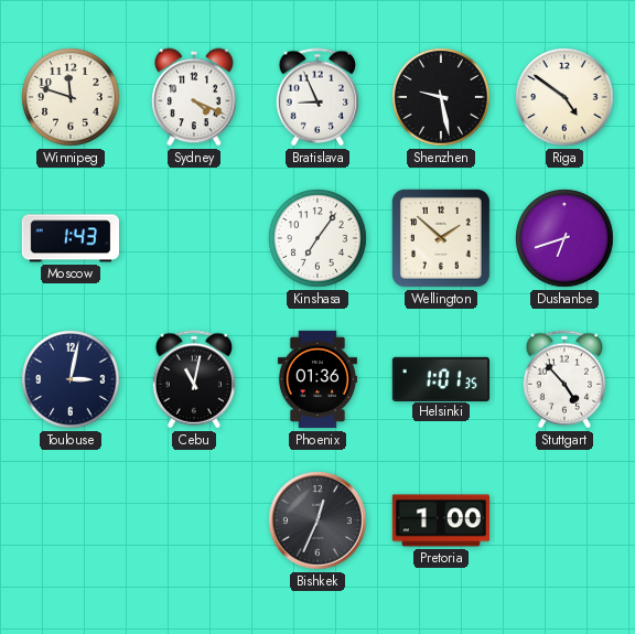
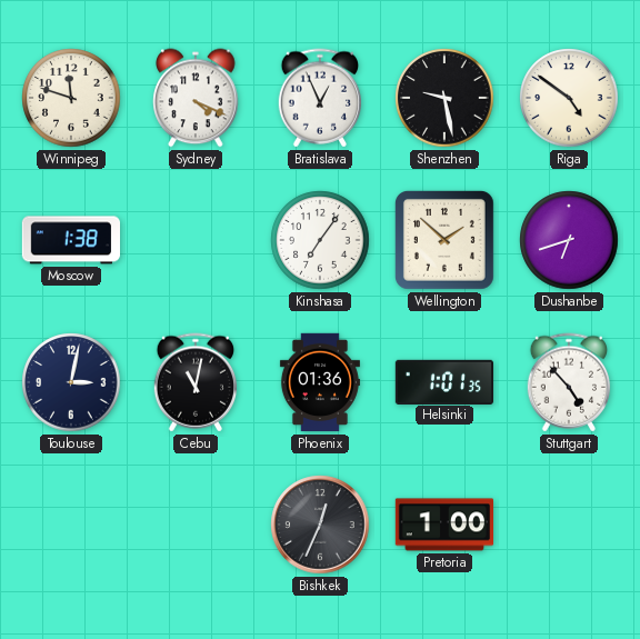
Bratislava: 8:56 -> 12:56
Moscow: 1:43 -> 1:38
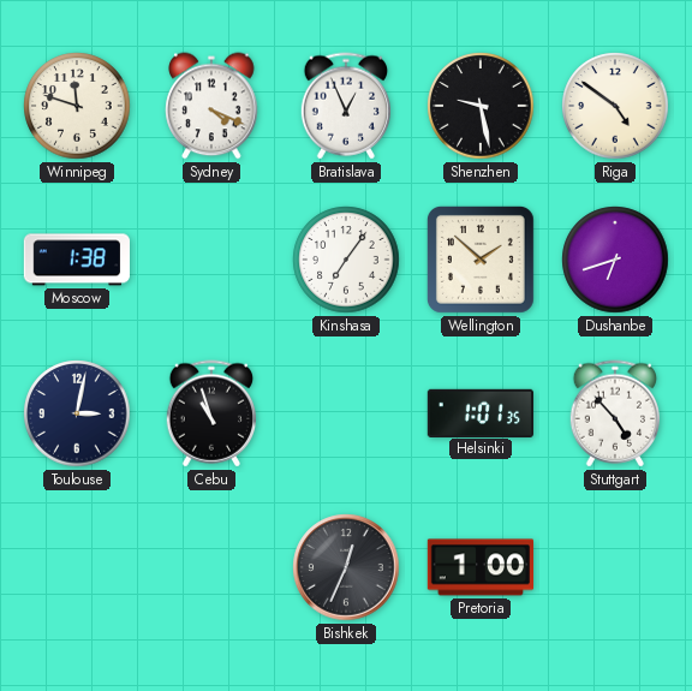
Cebu: 11:02 -> 10:57
Phoenix: 01:36 -> none
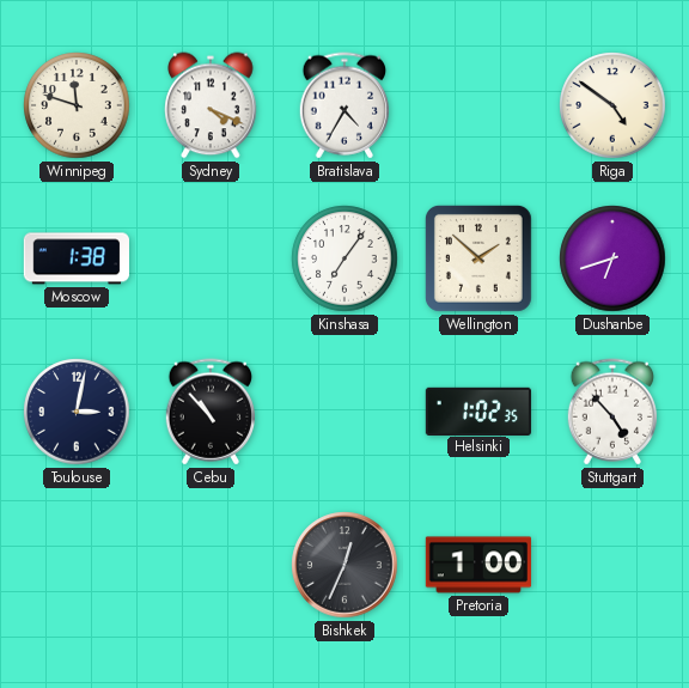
Bratislava: 12:56 -> 4:35
Shenzhen: 9:28 -> none
Cebu: 10:57 -> 10:53
Helsinki: 1:01 -> 1:02
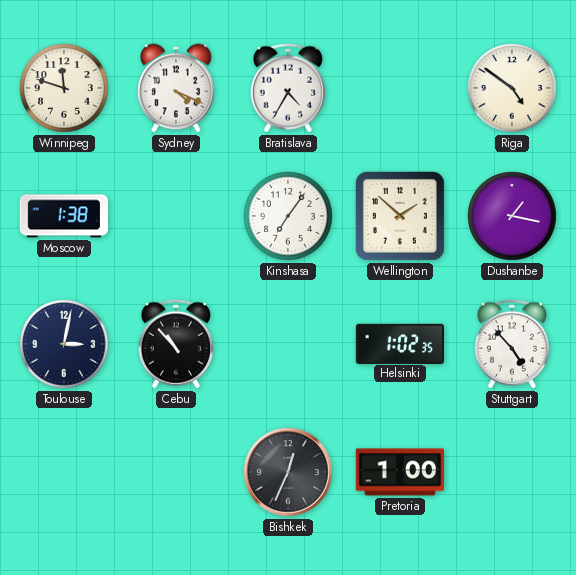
Dushanbe: 6:42 -> 1:17
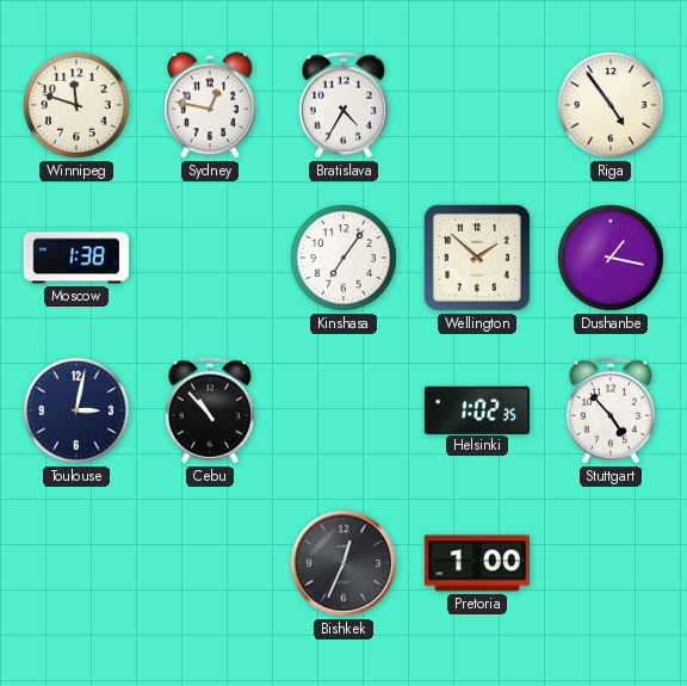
Sydney: 4:19 -> 12:47
Riga: 4:51 -> 4:54
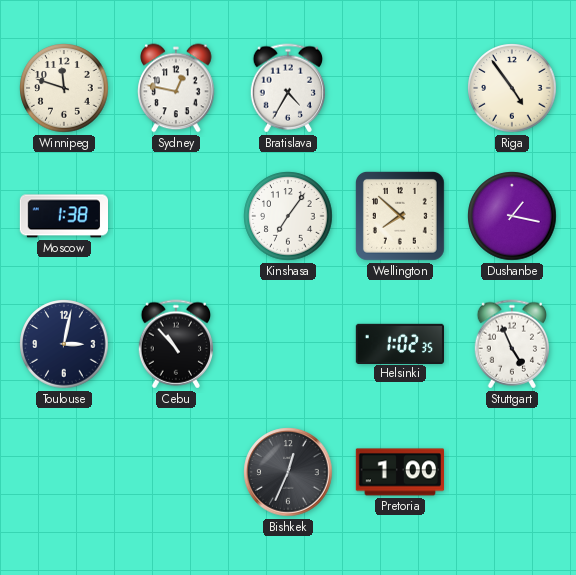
Wellington: 1:52 -> 7:52
Stuttgart: 4:53 -> 4:56
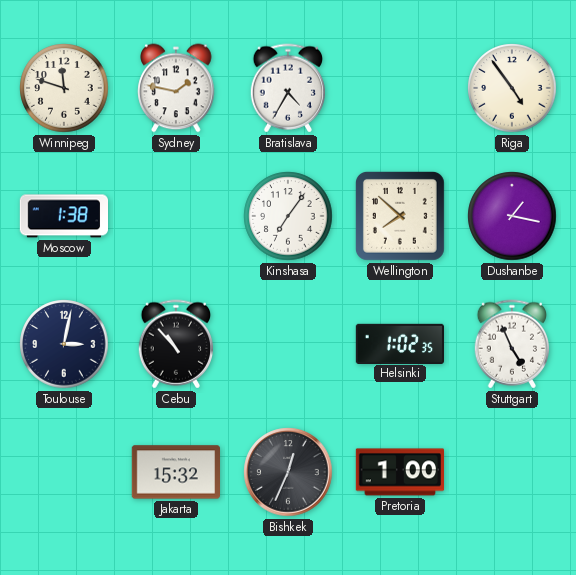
Sydney: 12:47 -> 1:47
Jakarta: none -> 15:32
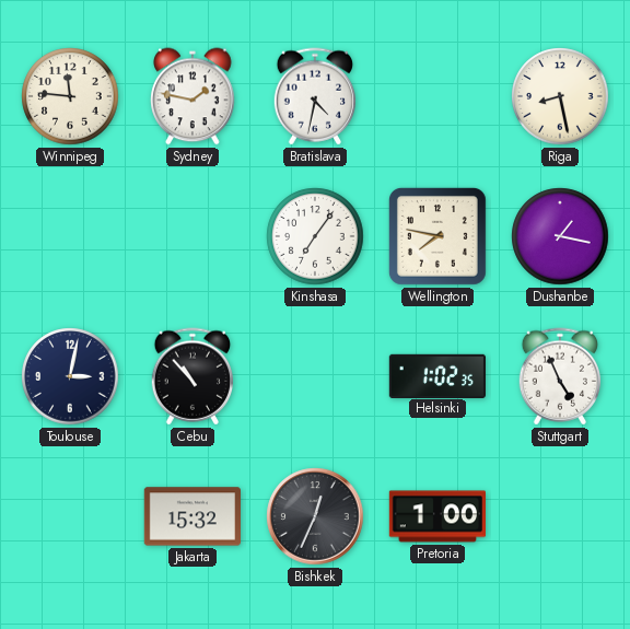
Winnipeg: 11:48 -> 11:46
Bratislava: 4:35 -> 4:32
Riga: 4:54 -> 8:28
Moscow: 1:38 -> none
Wellington: 7:52 -> 7:47
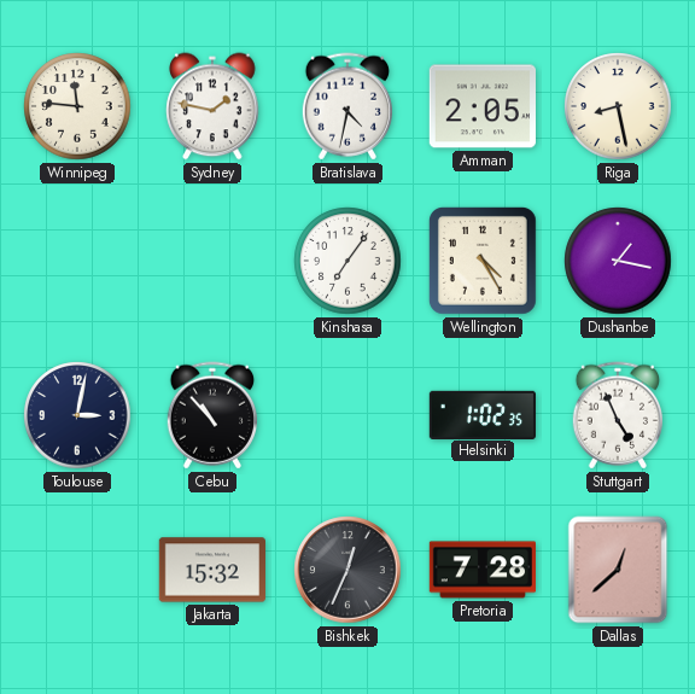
Amman: none -> 2:05
Wellington: 7:47 -> 4:25
Pretoria: 1:00 -> 7:28
Dallas: none -> 12:38
